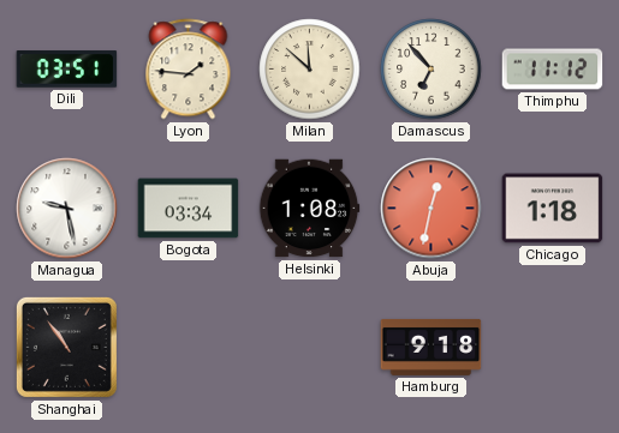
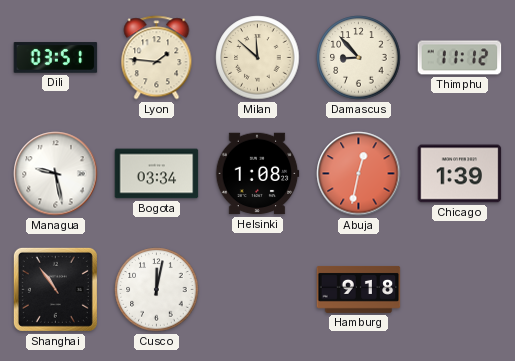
Damascus: 6:53 -> 8:53
Chicago: 1:18 -> 1:39
Cusco: none -> 12:02
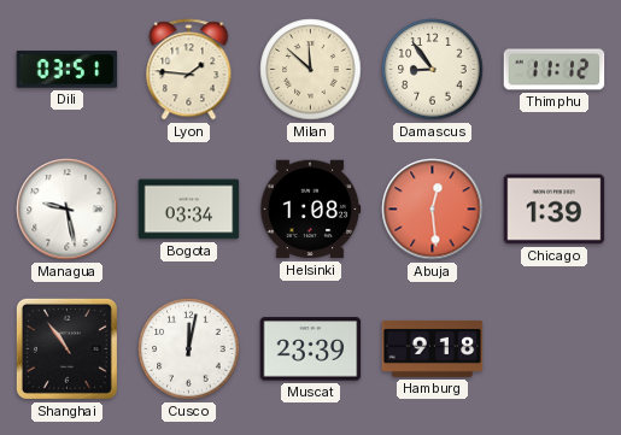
Damascus: 8:53 -> 8:54
Abuja: 12:32 -> 12:29
Muscat: none -> 23:39
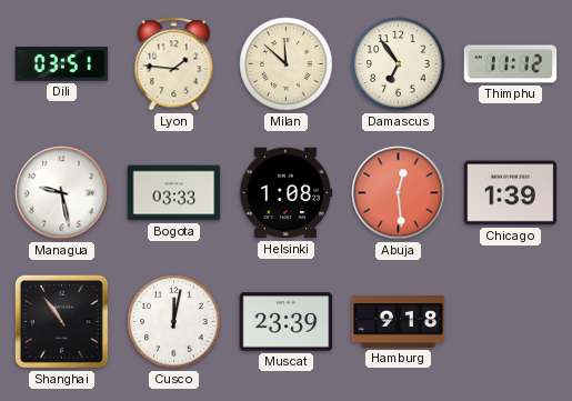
Damascus: 8:54 -> 6:54
Bogota: 03:34 -> 03:33
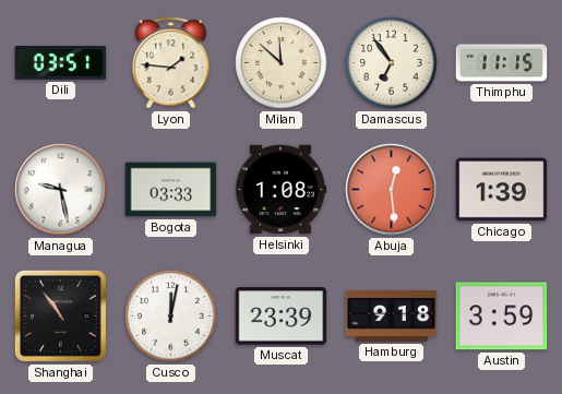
Thimphu: 11:12 -> 11:15
Austin: none -> 3:59
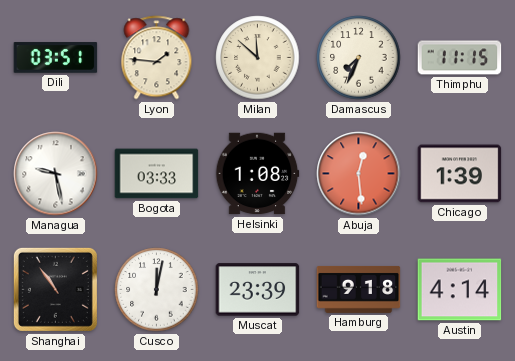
Damascus: 6:54 -> 7:34
Austin: 3:59 -> 4:14
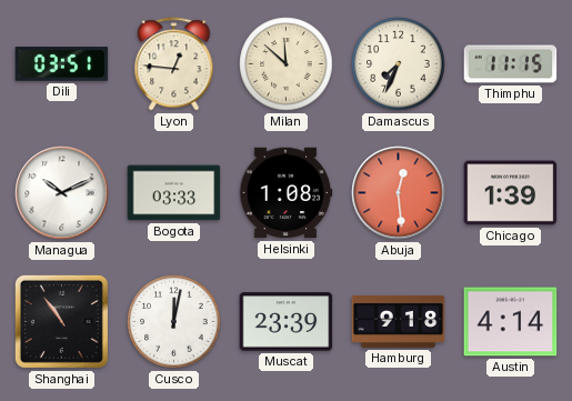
Lyon: 1:46 -> 12:46
Managua: 9:28 -> 10:11
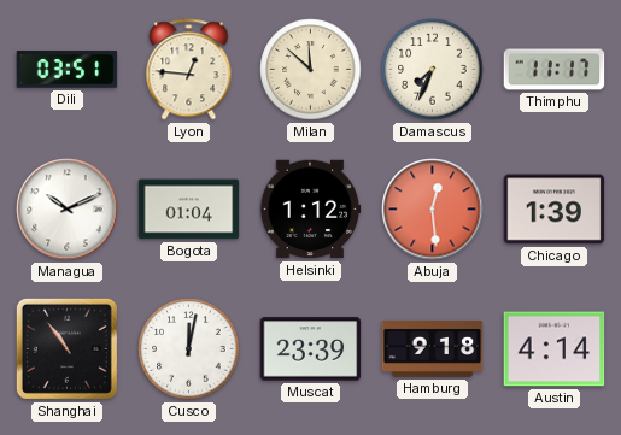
Thimphu: 11:15 -> 11:17
Bogota: 03:33 -> 01:04
Helsinki: 1:08 -> 1:12
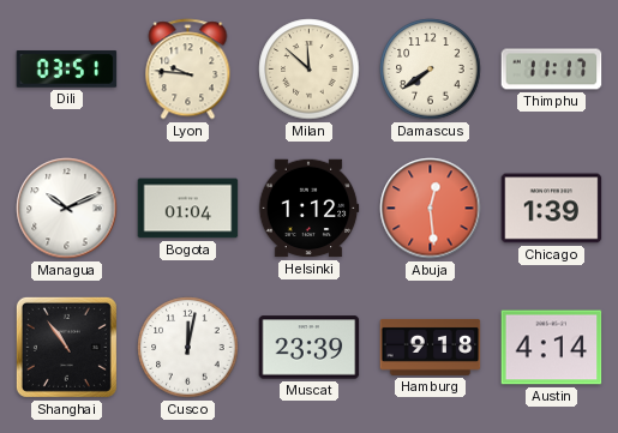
Lyon: 12:46 -> 9:46
Damascus: 7:34 -> 7:39
